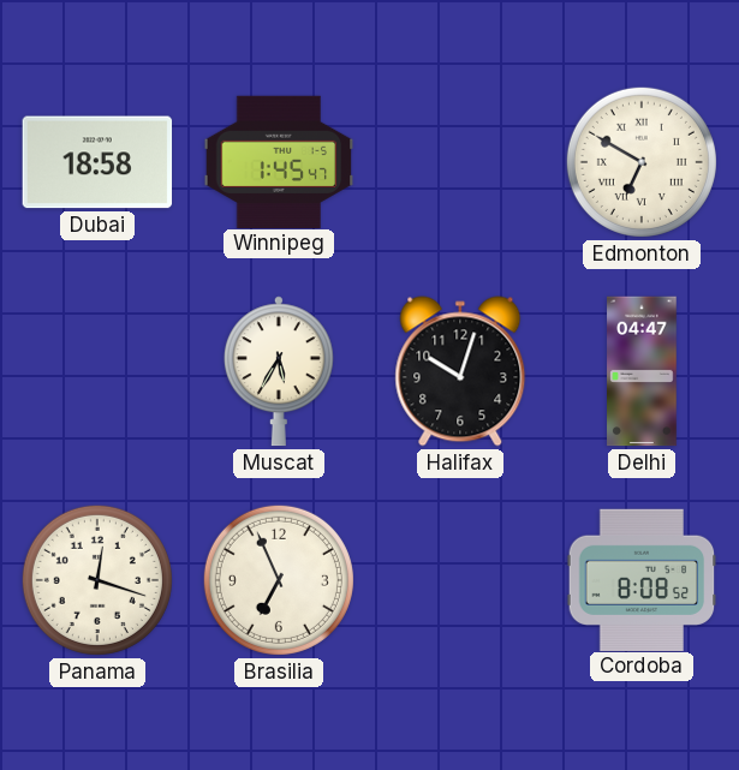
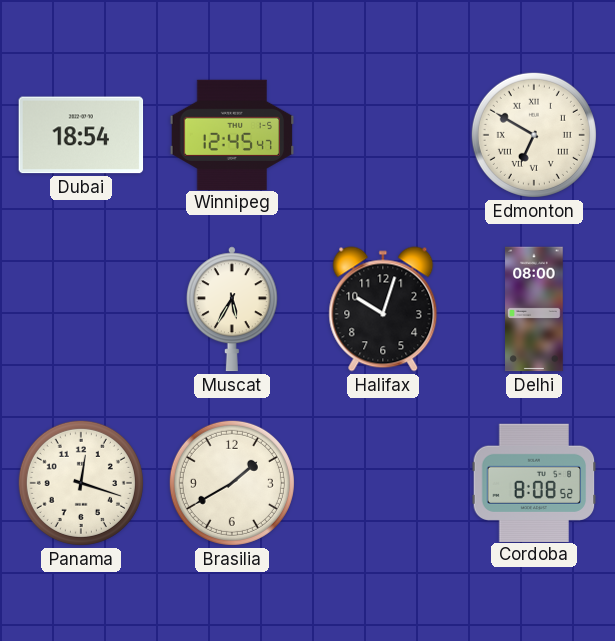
Dubai: 18:58 -> 18:54
Winnipeg: 1:45 -> 12:45
Delhi: 04:47 -> 08:00
Brasilia: 6:56 -> 1:40
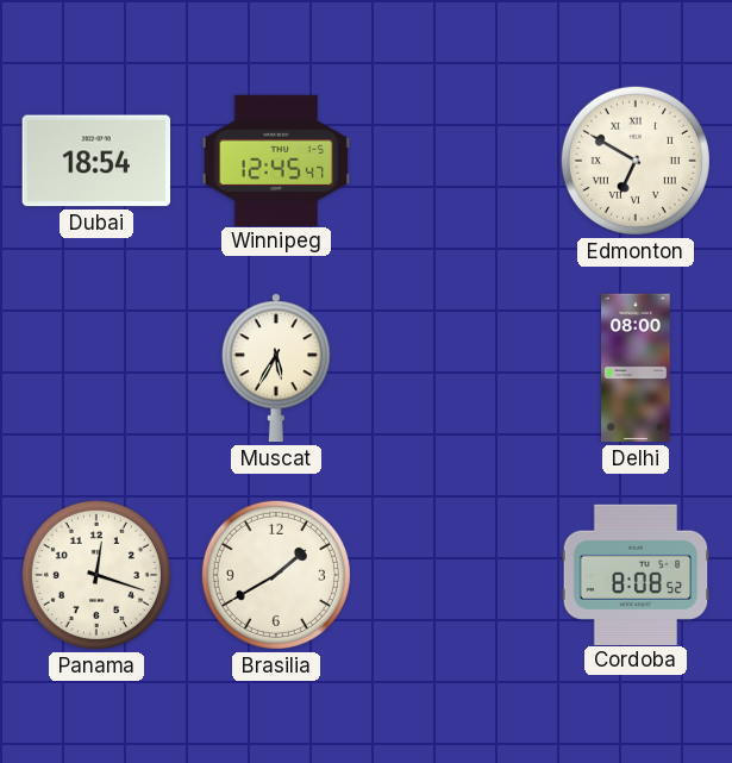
Halifax: 10:03 -> none
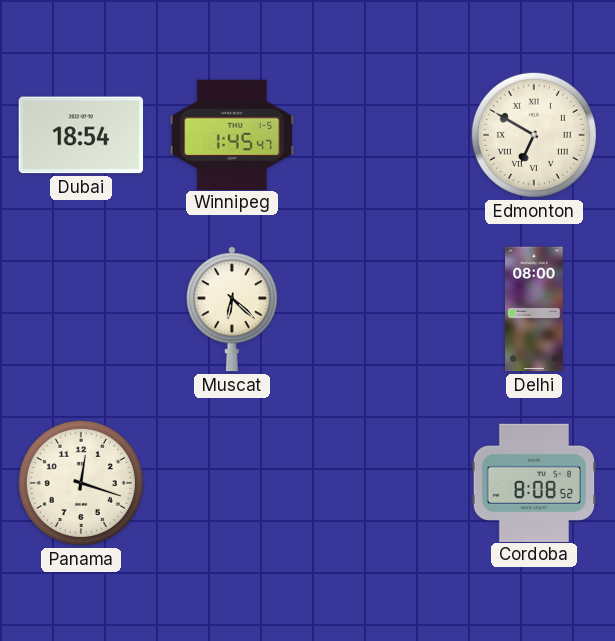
Winnipeg: 12:45 -> 1:45
Muscat: 5:35 -> 6:22
Brasilia: 1:40 -> none
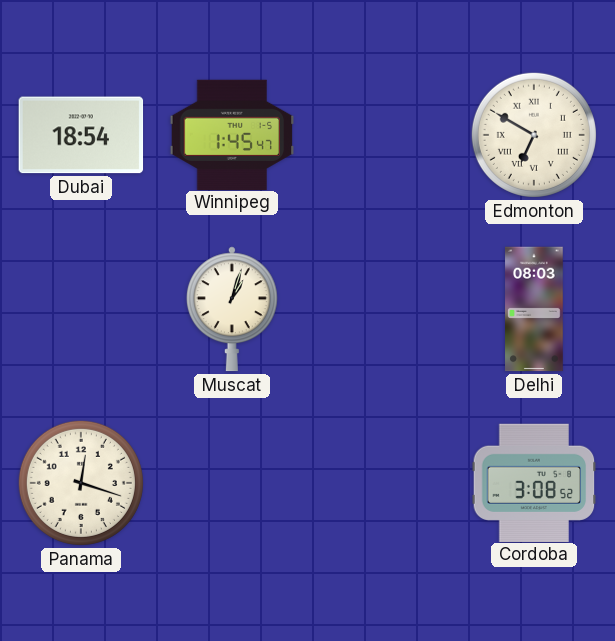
Muscat: 6:22 -> 1:03
Delhi: 08:00 -> 08:03
Cordoba: 8:08 -> 3:08
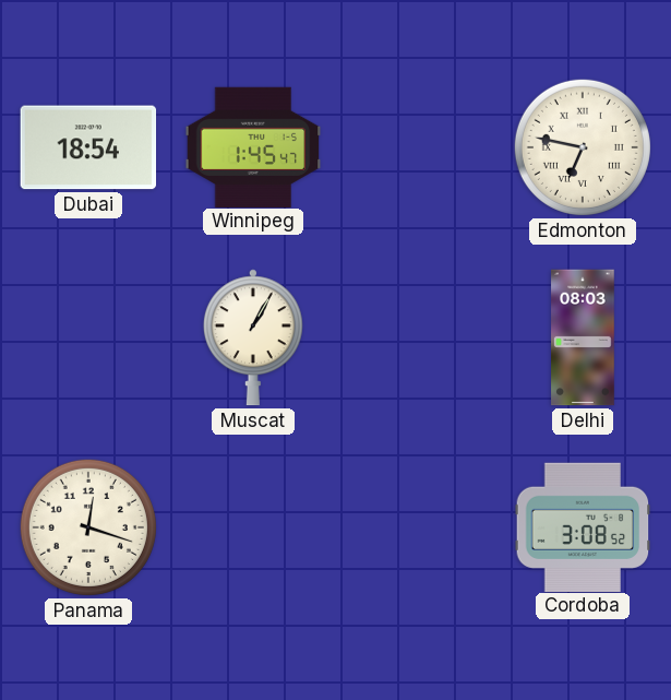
Edmonton: 6:50 -> 6:47
Muscat: 1:03 -> 1:05
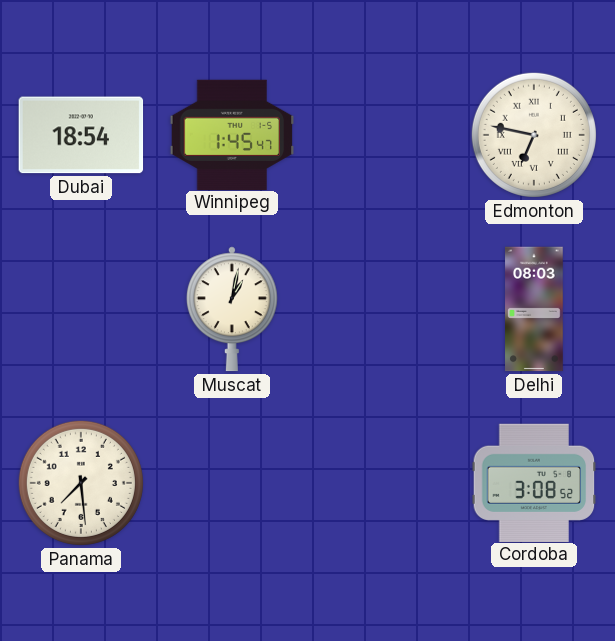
Muscat: 1:05 -> 1:02
Panama: 12:18 -> 7:29
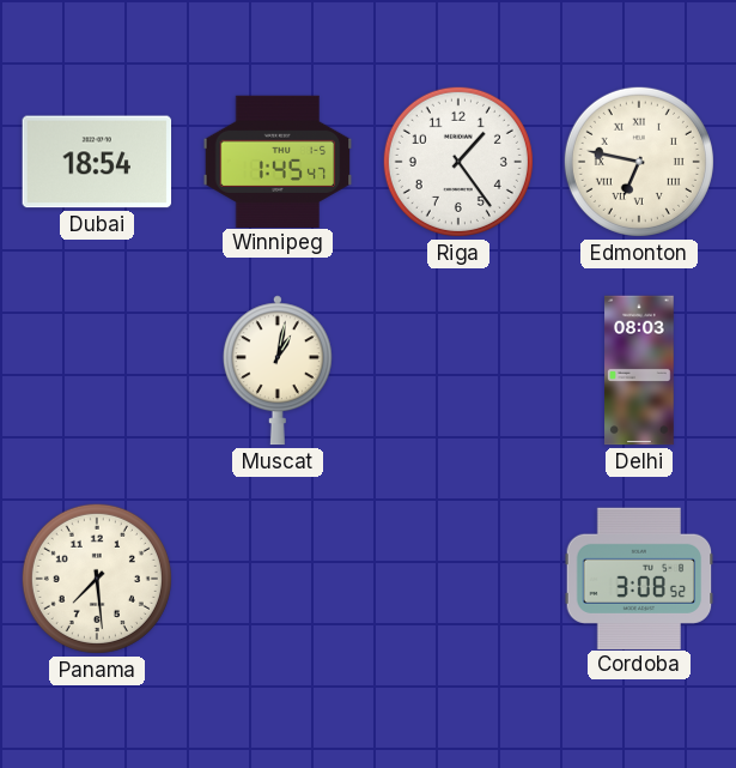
Riga: none -> 1:24
